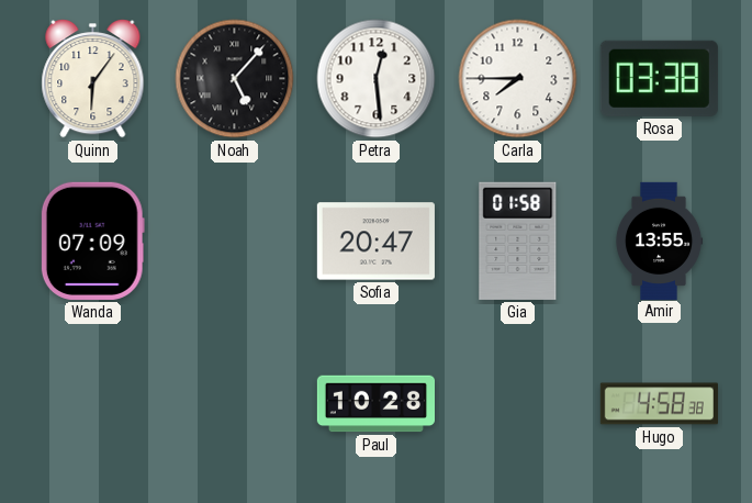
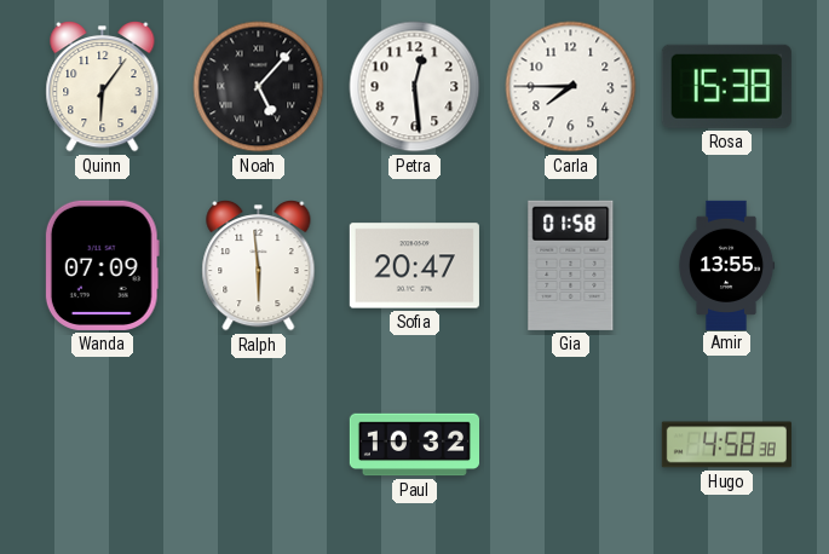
Rosa: 03:38 -> 15:38
Ralph: none -> 5:59
Paul: 10:28 -> 10:32
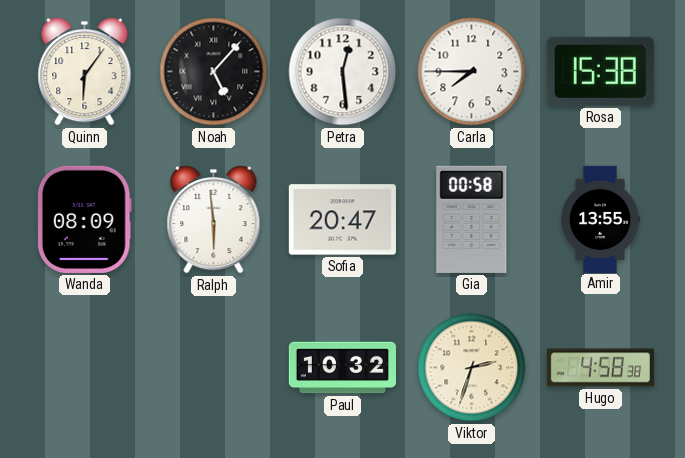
Wanda: 07:09 -> 08:09
Gia: 01:58 -> 00:58
Viktor: none -> 2:33
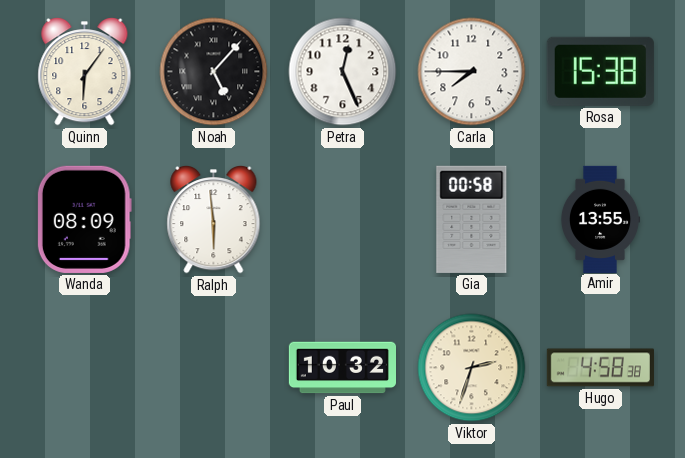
Petra: 12:29 -> 12:26
Sofia: 20:47 -> none
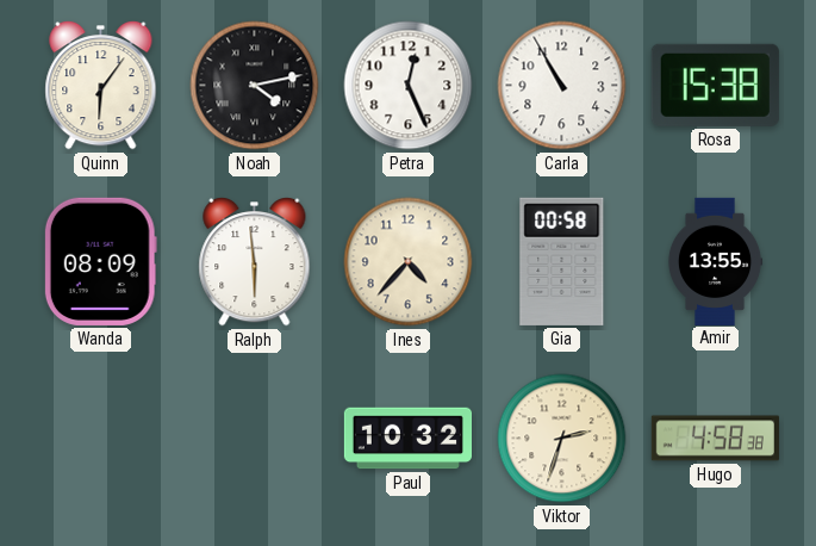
Noah: 5:07 -> 4:13
Carla: 7:45 -> 10:55
Ines: none -> 4:37
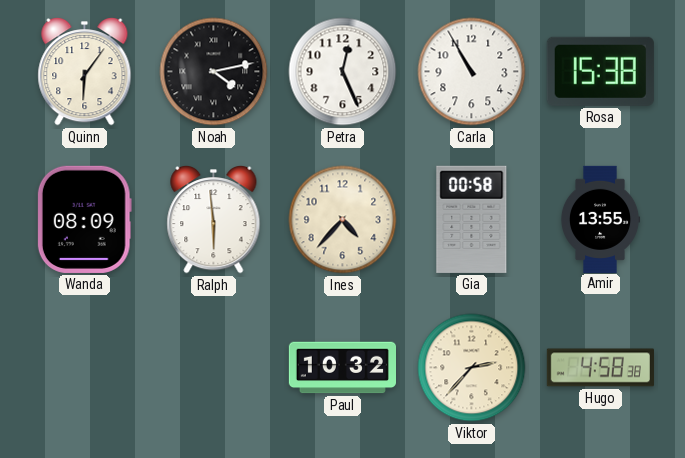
Viktor: 2:33 -> 2:37
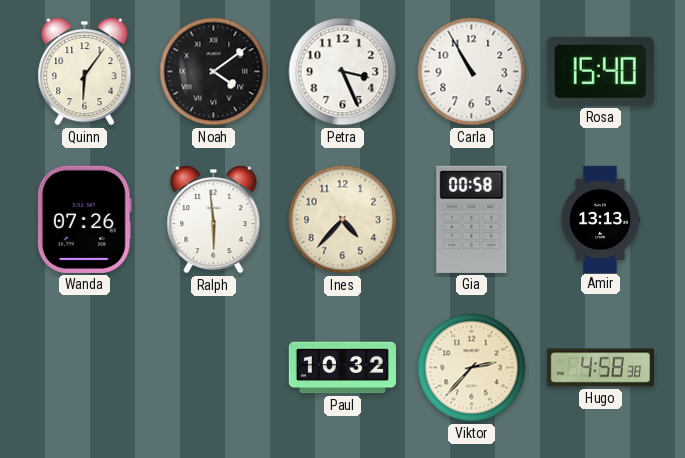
Noah: 4:13 -> 4:09
Petra: 12:26 -> 3:26
Rosa: 15:38 -> 15:40
Wanda: 08:09 -> 07:26
Amir: 13:55 -> 13:13
